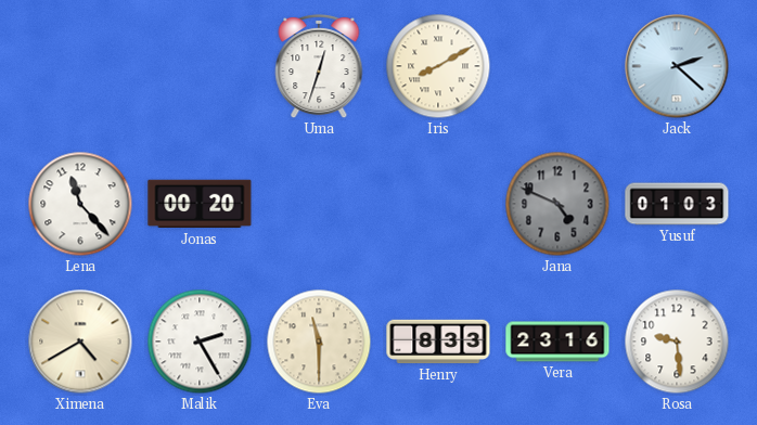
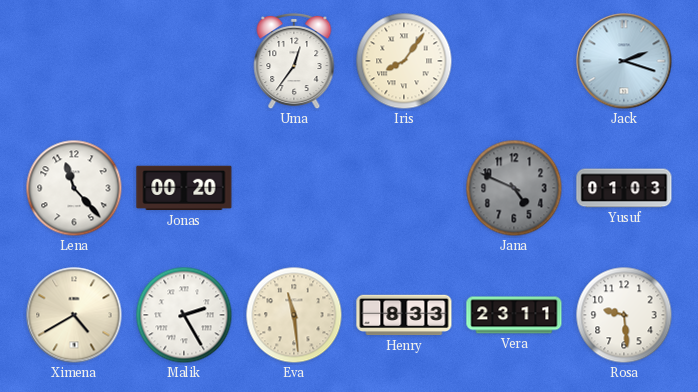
Uma: 12:33 -> 12:36
Iris: 8:10 -> 8:06
Jack: 2:22 -> 2:18
Eva: 11:30 -> 11:29
Vera: 23:16 -> 23:11
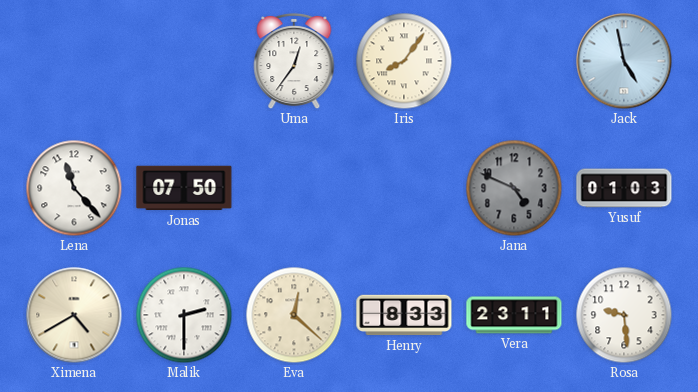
Jack: 2:18 -> 4:58
Jonas: 00:20 -> 07:50
Malik: 2:25 -> 2:30
Eva: 11:29 -> 12:22
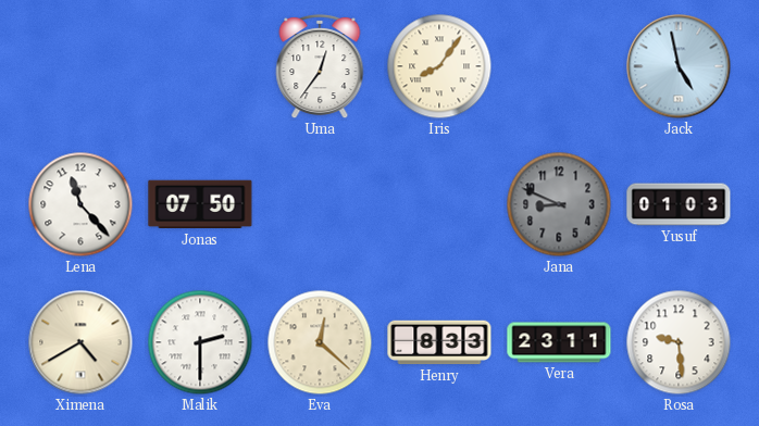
Jana: 4:49 -> 8:49
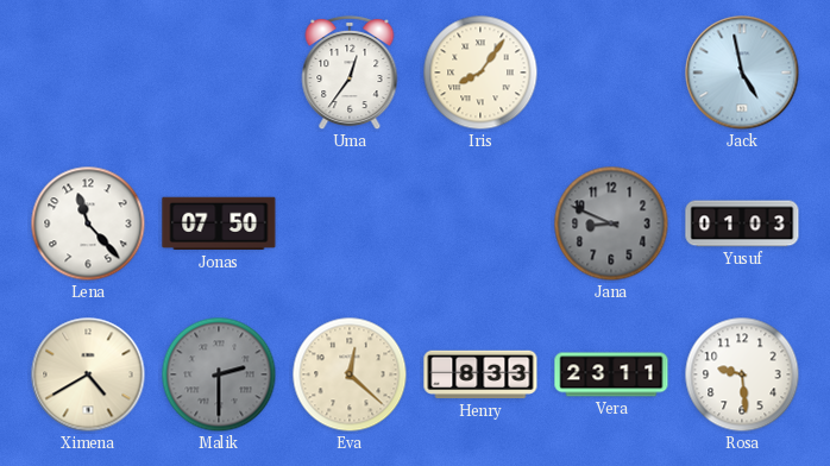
Malik dial: white -> grey
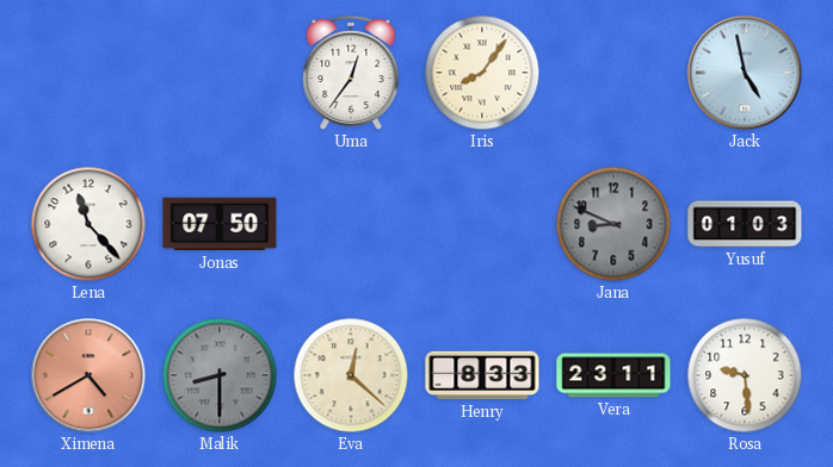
Ximena dial: cream -> salmon
Malik: 2:30 -> 8:30
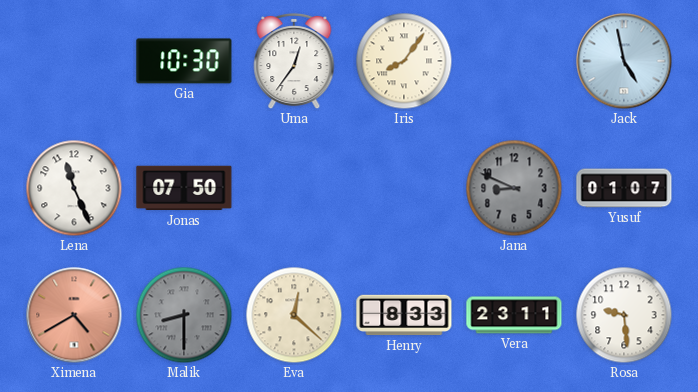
Gia: none -> 10:30
Lena: 11:23 -> 11:26
Yusuf: 01:03 -> 01:07
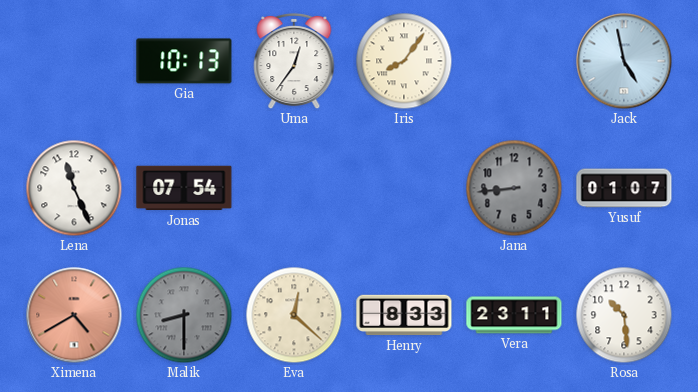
Gia: 10:30 -> 10:13
Jonas: 07:50 -> 07:54
Jana: 8:49 -> 8:44
Rosa: 9:29 -> 10:29
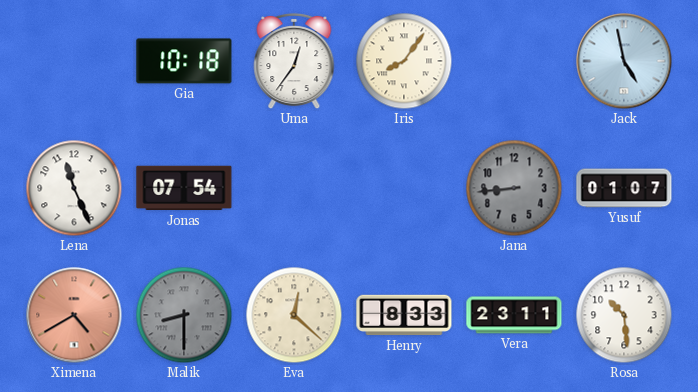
Gia: 10:13 -> 10:18
